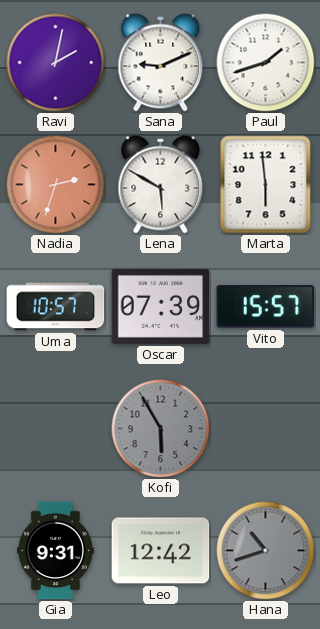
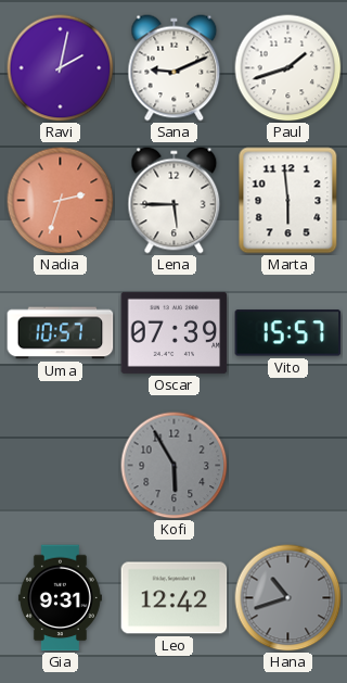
Lena: 5:50 -> 5:45
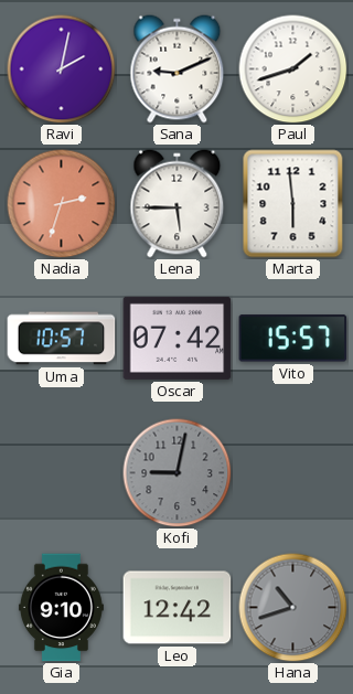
Oscar: 07:39 -> 07:42
Kofi: 5:55 -> 9:02
Gia: 9:31 -> 9:10
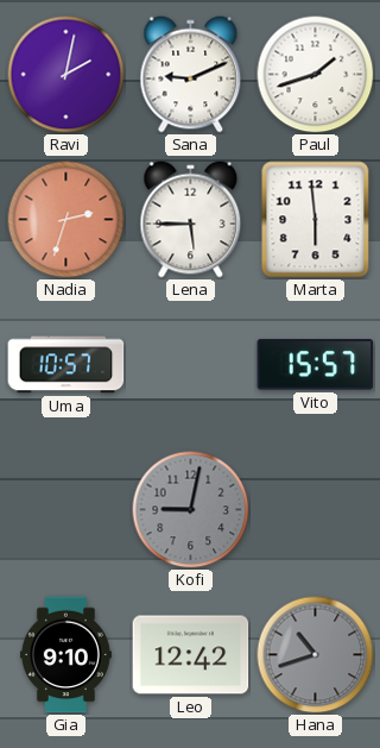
Oscar: 07:42 -> none
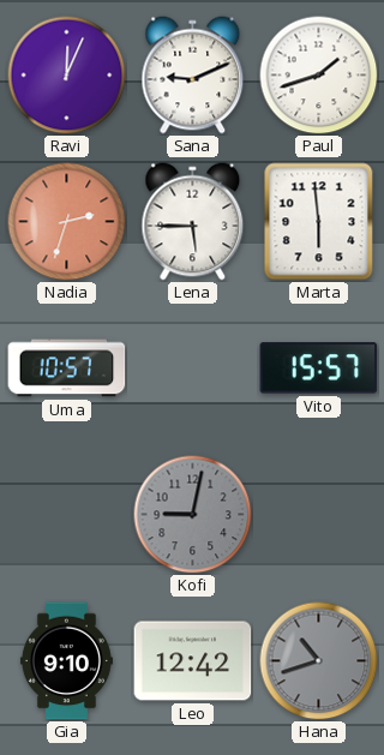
Ravi: 2:02 -> 12:04
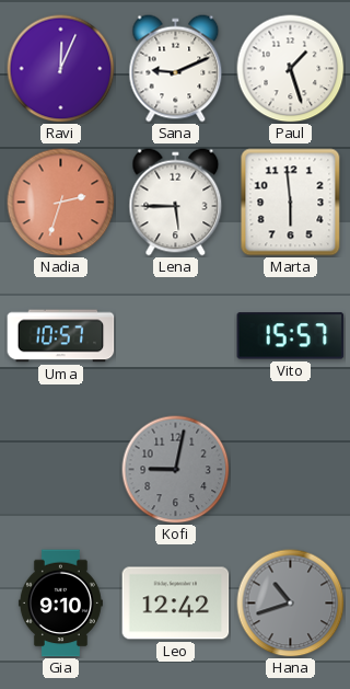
Paul: 1:42 -> 1:27
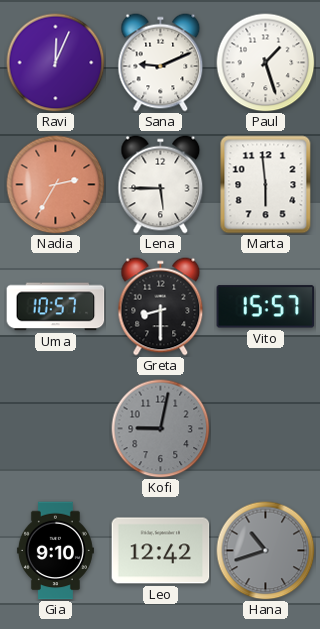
Nadia: 2:33 -> 2:35
Greta: none -> 8:30
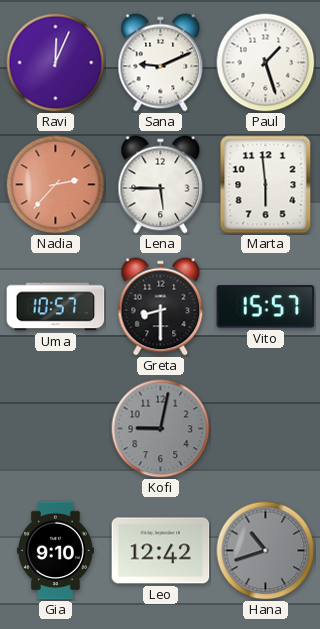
Nadia: 2:35 -> 2:37
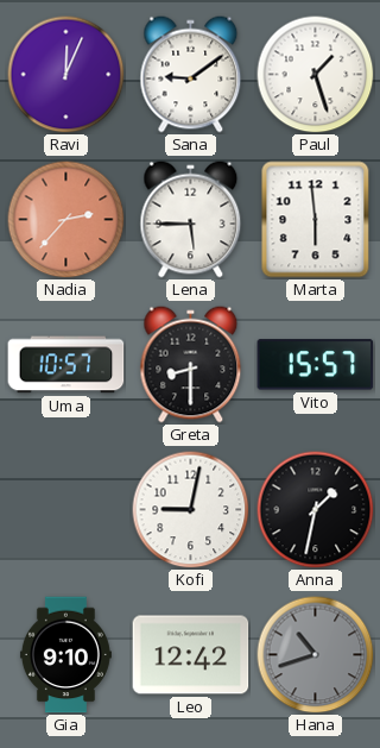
Sana: 9:11 -> 9:09
Kofi dial: grey -> white
Anna: none -> 1:32
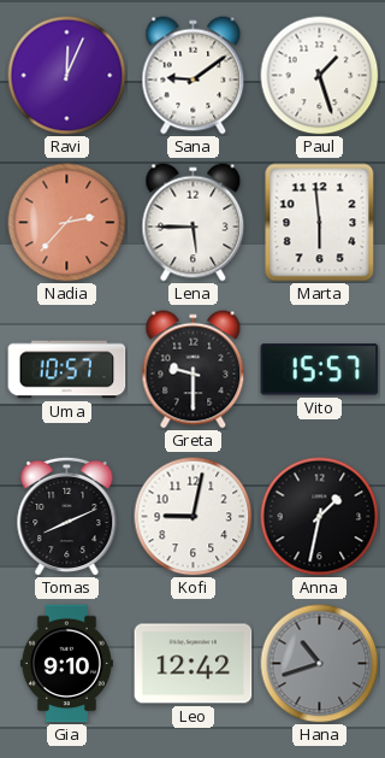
Greta: 8:30 -> 9:30
Tomas: none -> 8:11
